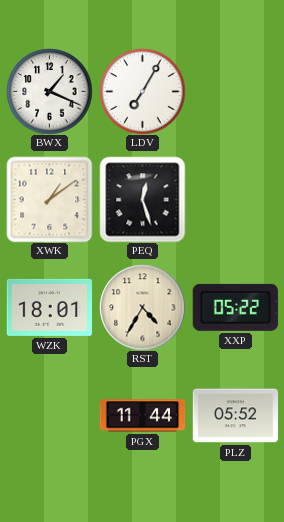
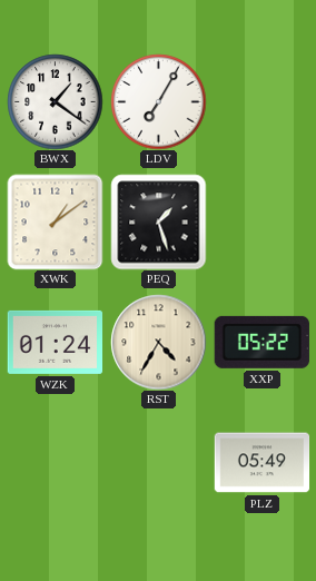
BWX: 1:19 -> 1:21
PEQ: 12:27 -> 1:27
WZK: 18:01 -> 01:24
PGX: 11:44 -> none
PLZ: 05:52 -> 05:49
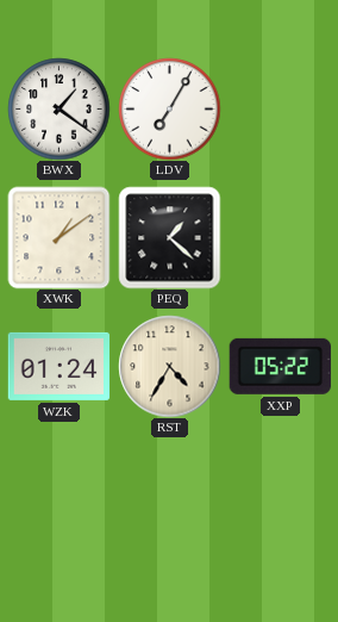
PEQ: 1:27 -> 1:22
PLZ: 05:49 -> none
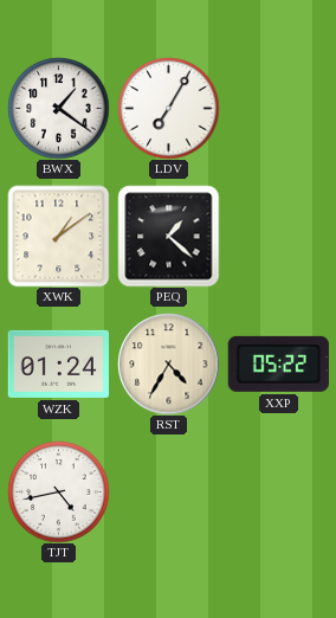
TJT: none -> 4:43
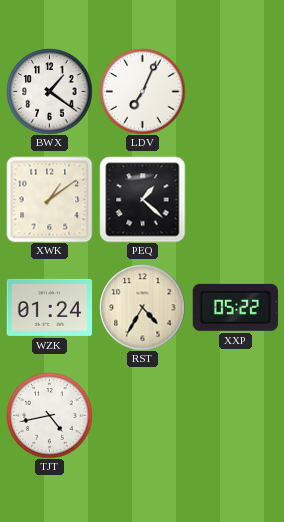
LDV: 7:05 -> 7:04
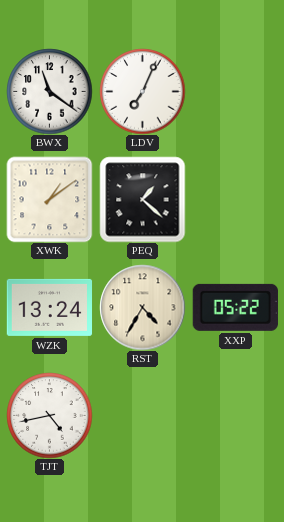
BWX: 1:21 -> 11:21
WZK: 01:24 -> 13:24
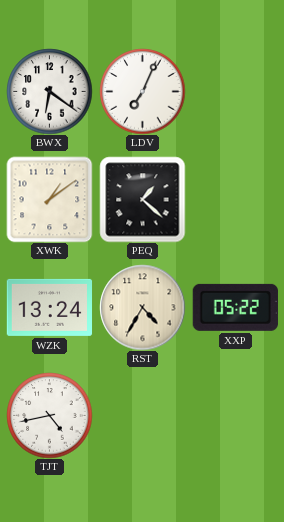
BWX: 11:21 -> 6:21
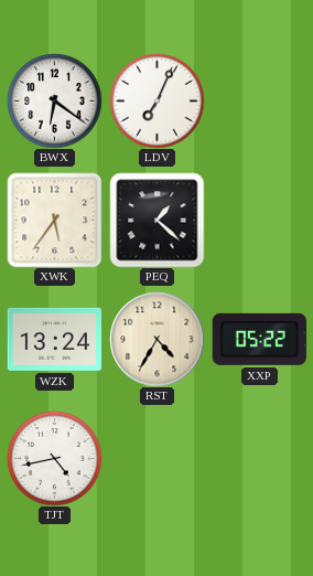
XWK: 1:09 -> 5:36
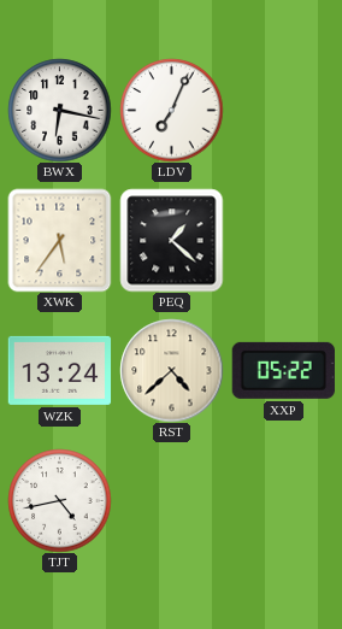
BWX: 6:21 -> 6:17
RST: 4:35 -> 4:38
